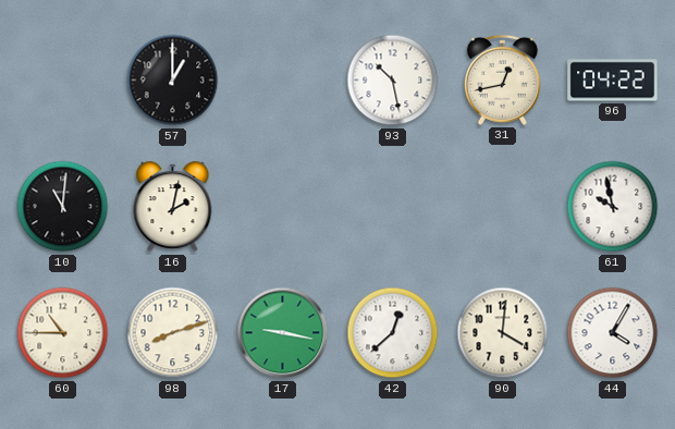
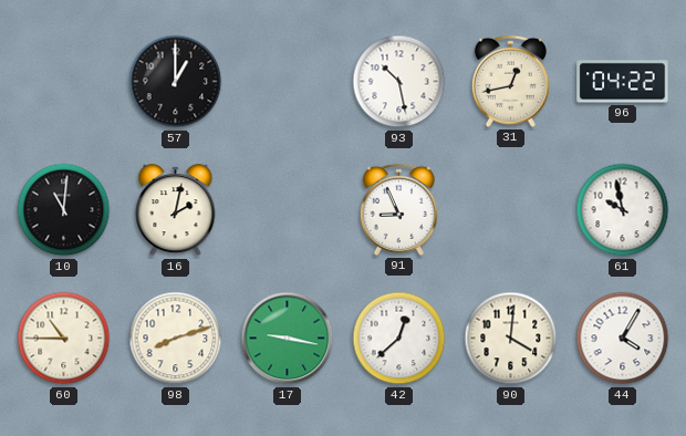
91: none -> 8:56
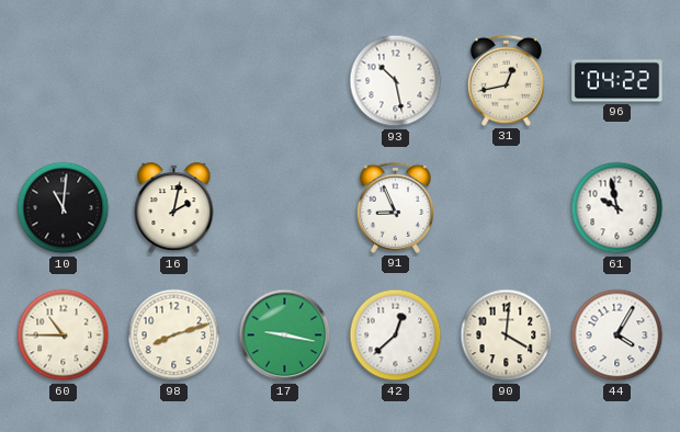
57: 1:00 -> none
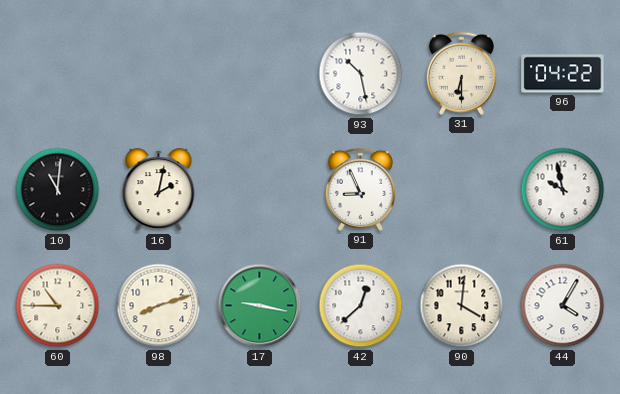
31: 12:43 -> 6:30
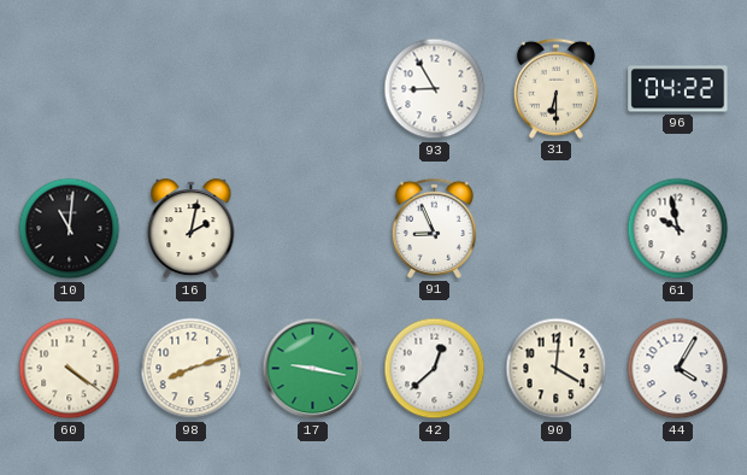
93: 10:28 -> 8:55
60: 10:45 -> 4:21
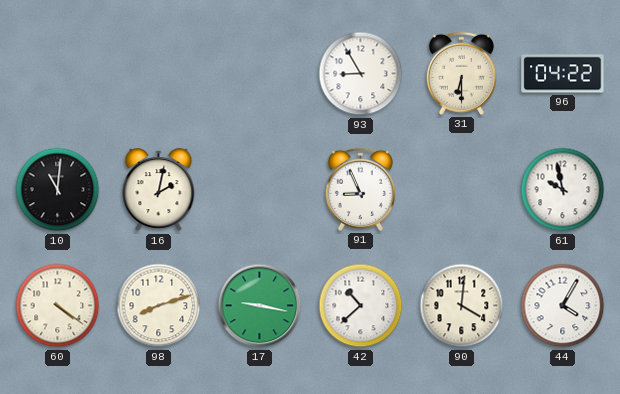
42: 12:38 -> 10:38
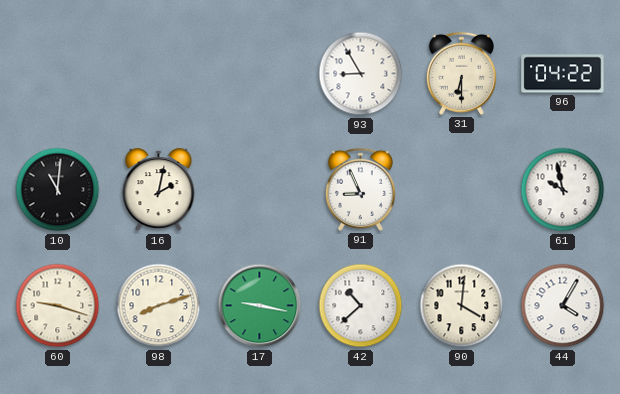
60: 4:21 -> 9:18
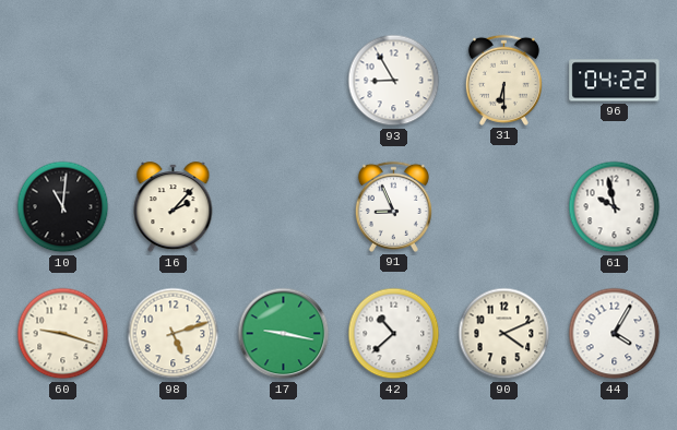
16: 2:02 -> 2:07
98: 8:12 -> 5:12
90: 4:01 -> 4:11
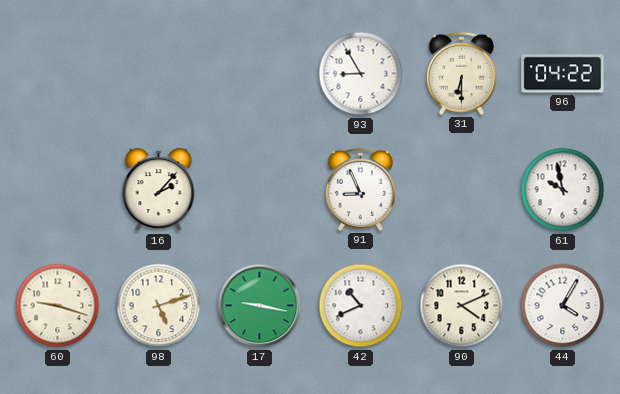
10: 11:01 -> none
42: 10:38 -> 10:41
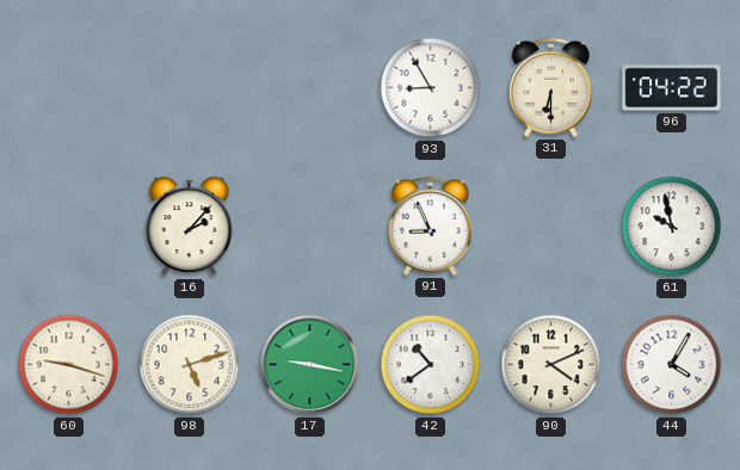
42: 10:41 -> 10:39
